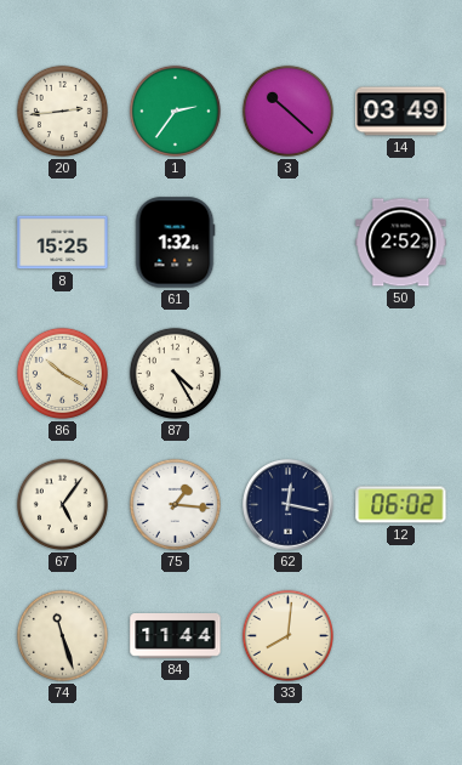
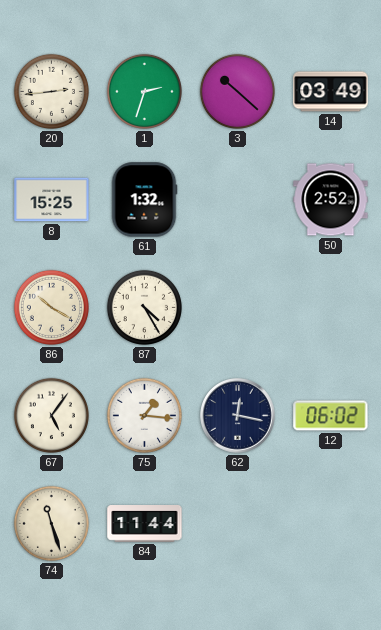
1: 2:36 -> 2:33
33: 8:01 -> none
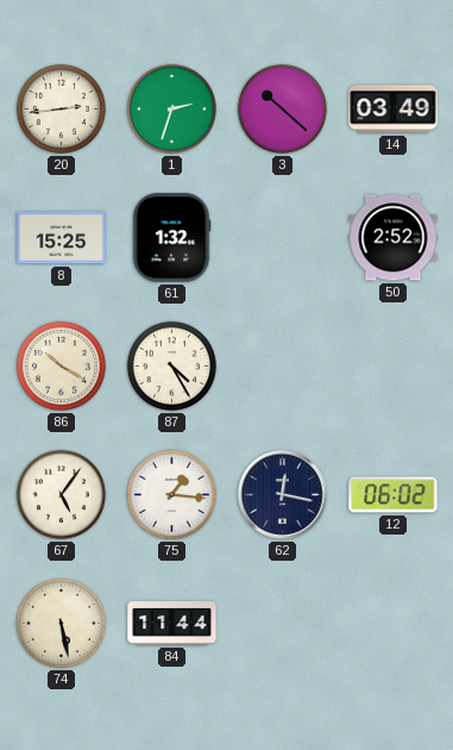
74: 11:27 -> 5:28
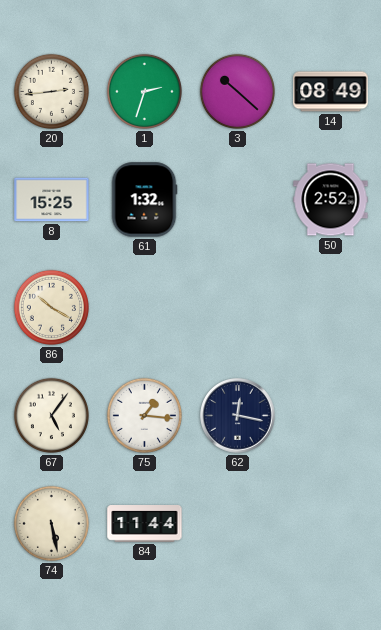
14: 03:49 -> 08:49
87: 4:25 -> none
12: 06:02 -> none
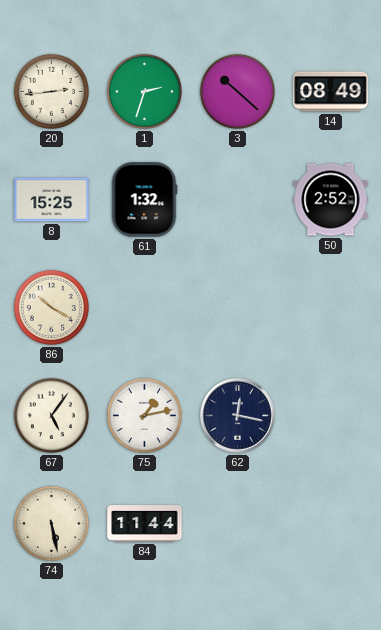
75: 1:16 -> 1:13
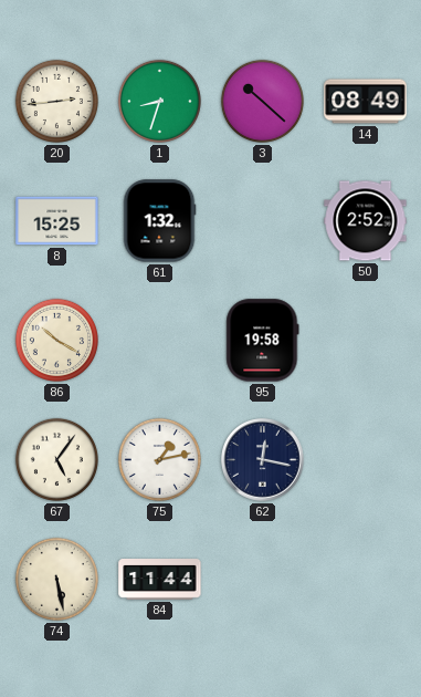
1: 2:33 -> 8:33
95: none -> 19:58
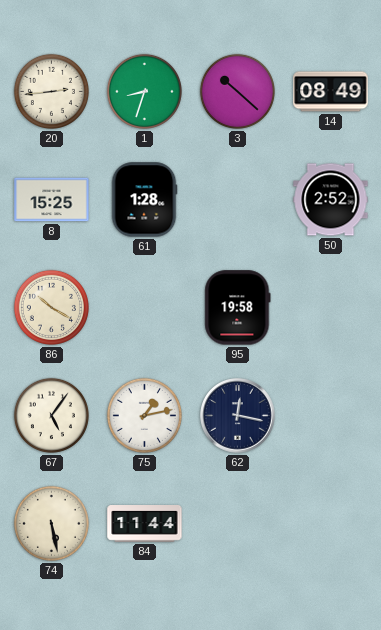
61: 1:32 -> 1:28
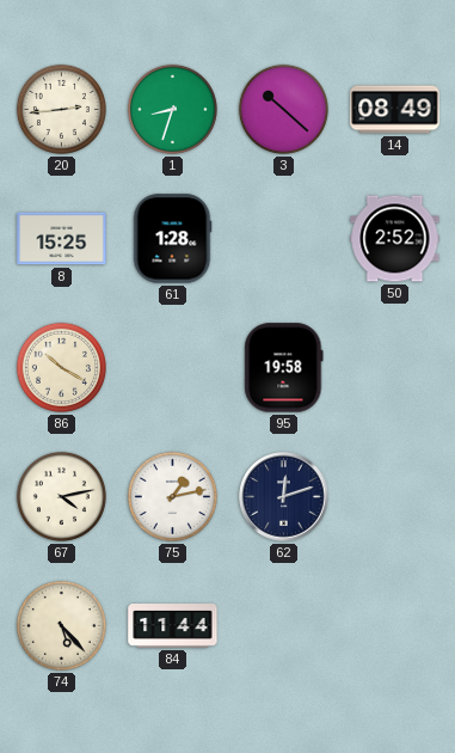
67: 5:06 -> 4:13
62: 12:17 -> 12:12
74: 5:28 -> 5:23
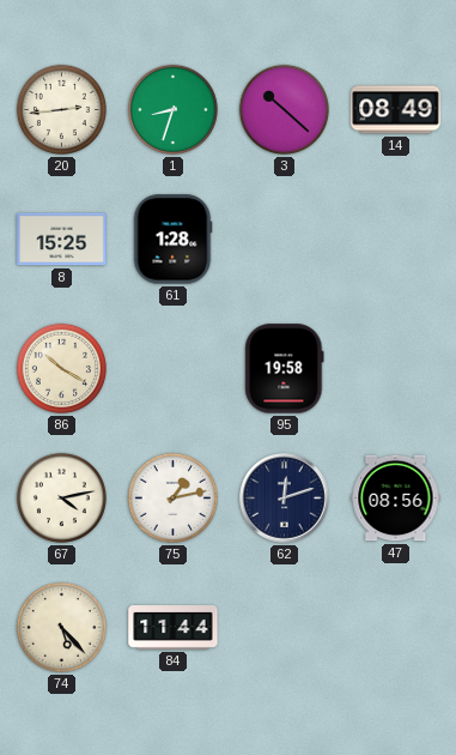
50: 2:52 -> none
47: none -> 08:56
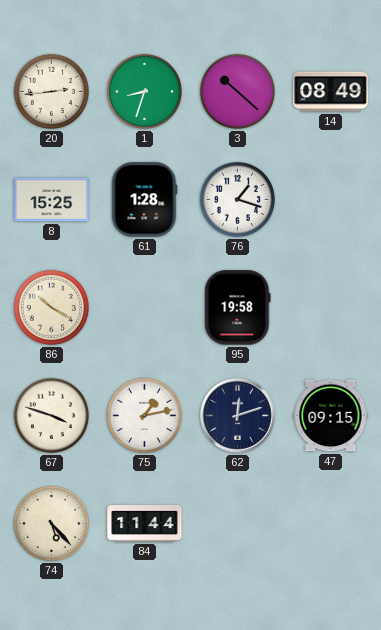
76: none -> 1:18
67: 4:13 -> 3:48
47: 08:56 -> 09:15
